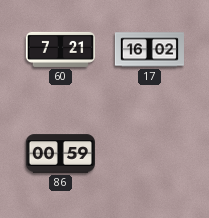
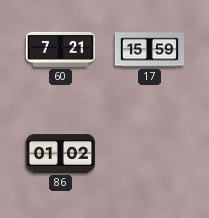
17: 16:02 -> 15:59
86: 00:59 -> 01:02
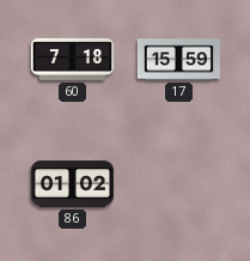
60: 7:21 -> 7:18
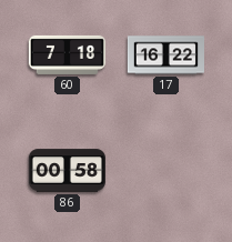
17: 15:59 -> 16:22
86: 01:02 -> 00:58
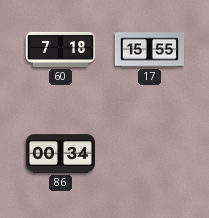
17: 16:22 -> 15:55
86: 00:58 -> 00:34
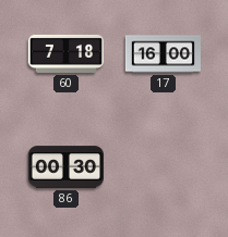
17: 15:55 -> 16:00
86: 00:34 -> 00:30
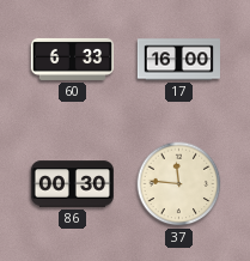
60: 7:18 -> 6:33
37: none -> 11:46
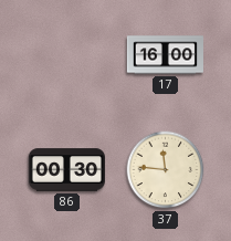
60: 6:33 -> none
